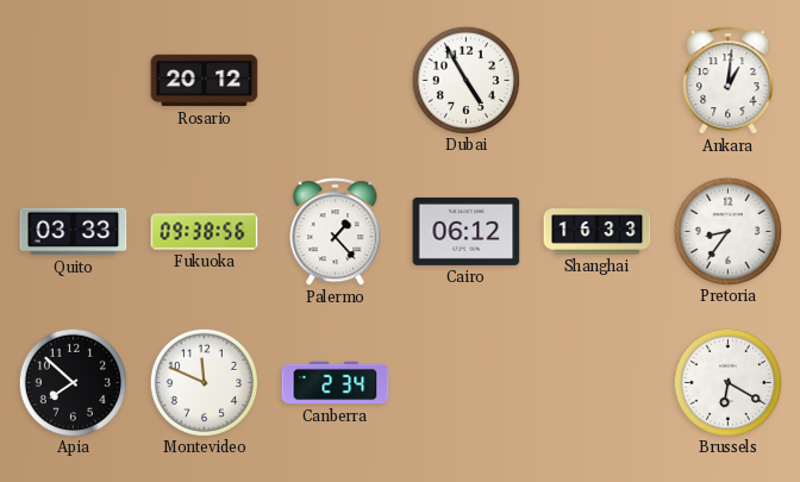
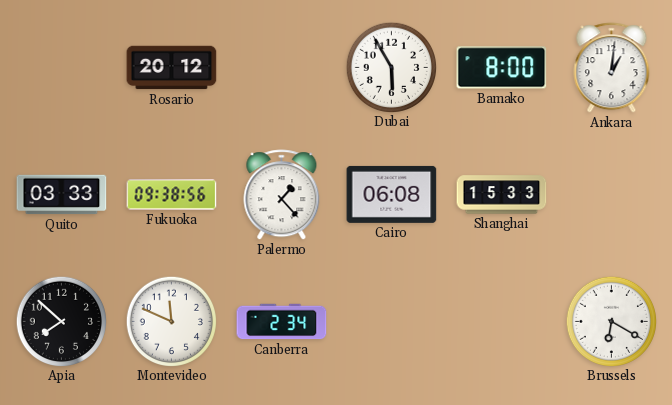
Dubai: 4:55 -> 5:55
Bamako: none -> 8:00
Cairo: 06:12 -> 06:08
Shanghai: 16:33 -> 15:33
Pretoria: 8:36 -> none
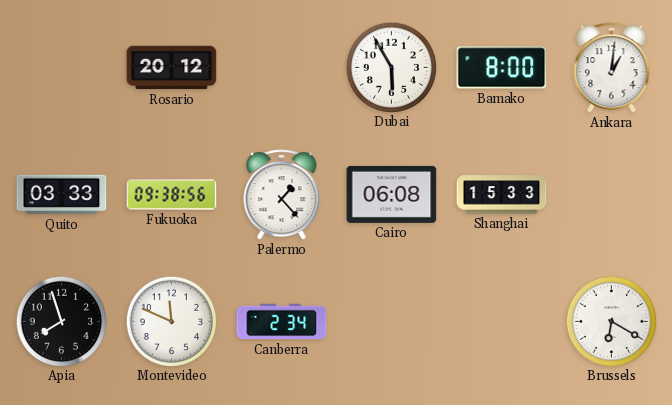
Apia: 7:52 -> 7:57
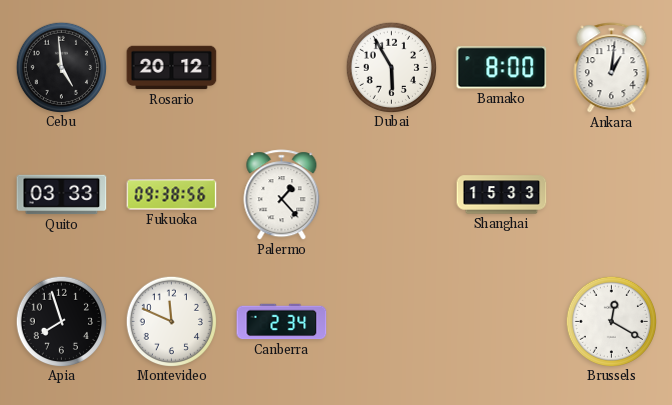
Cebu: none -> 4:59
Cairo: 06:08 -> none
Brussels: 6:20 -> 12:20
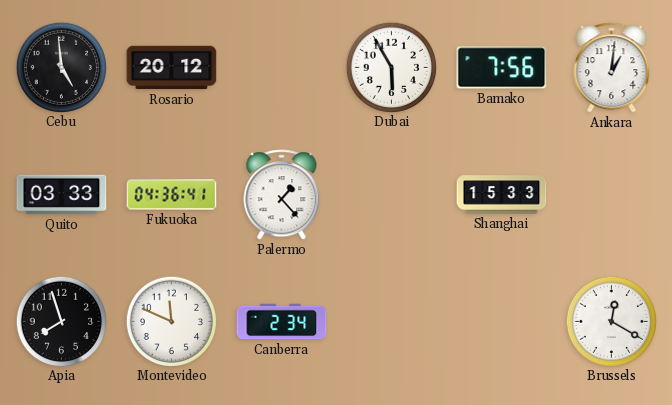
Bamako: 8:00 -> 7:56
Fukuoka: 09:38 -> 04:36
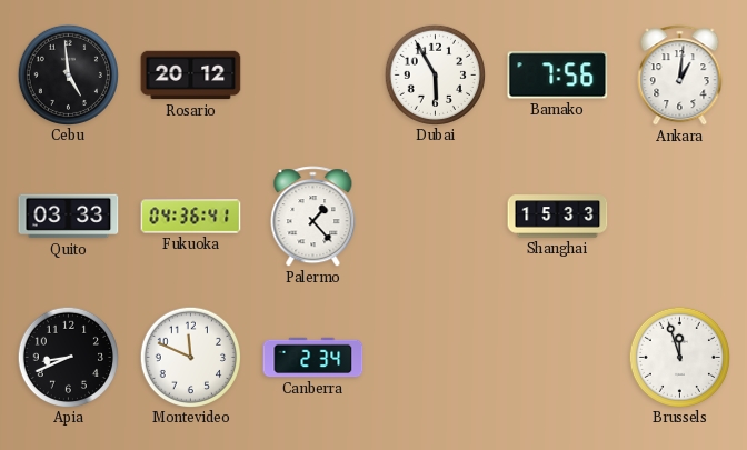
Apia: 7:57 -> 8:41
Brussels: 12:20 -> 11:57
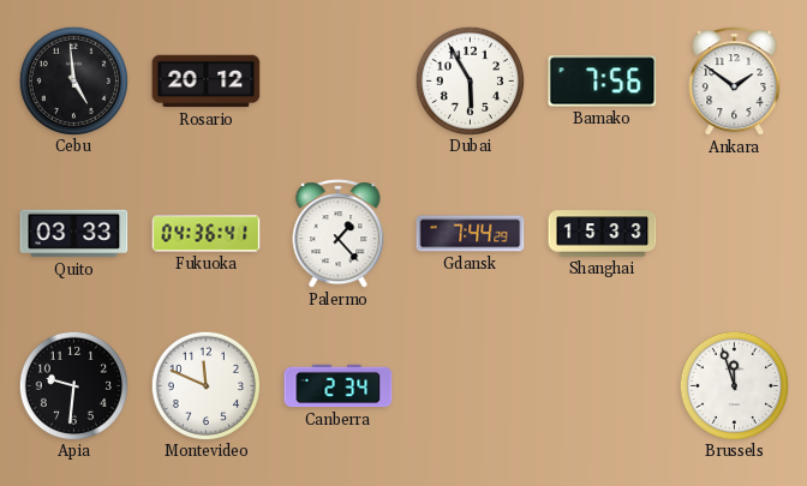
Ankara: 1:01 -> 1:51
Gdansk: none -> 7:44
Apia: 8:41 -> 9:31
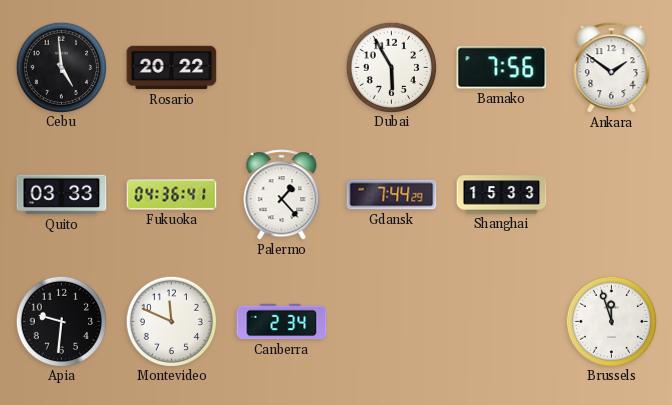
Rosario: 20:12 -> 20:22
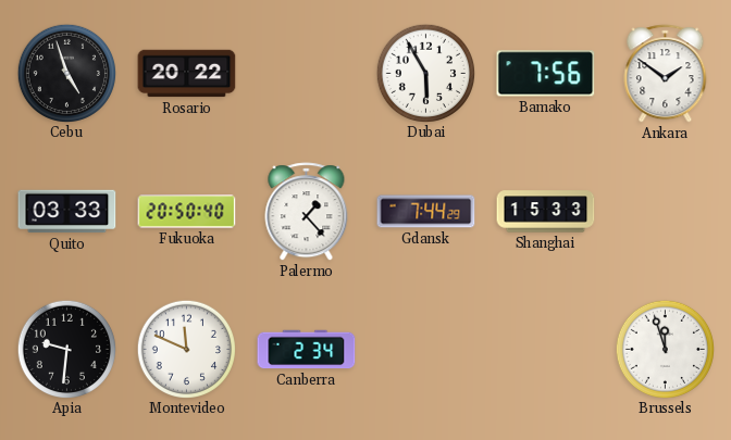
Cebu: 4:59 -> 4:57
Fukuoka: 04:36 -> 20:50
